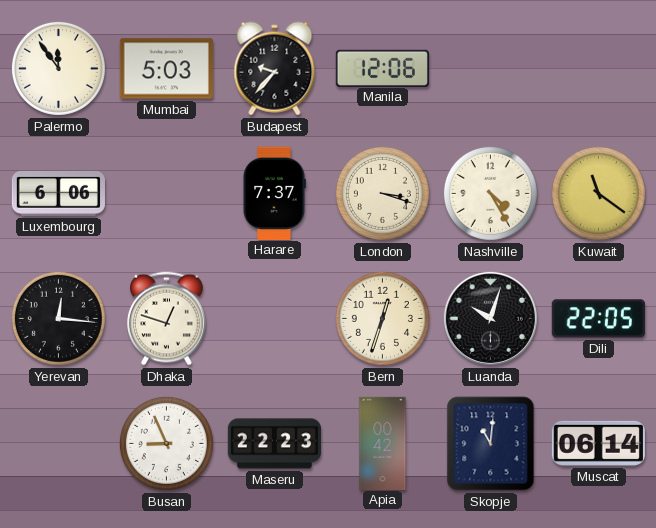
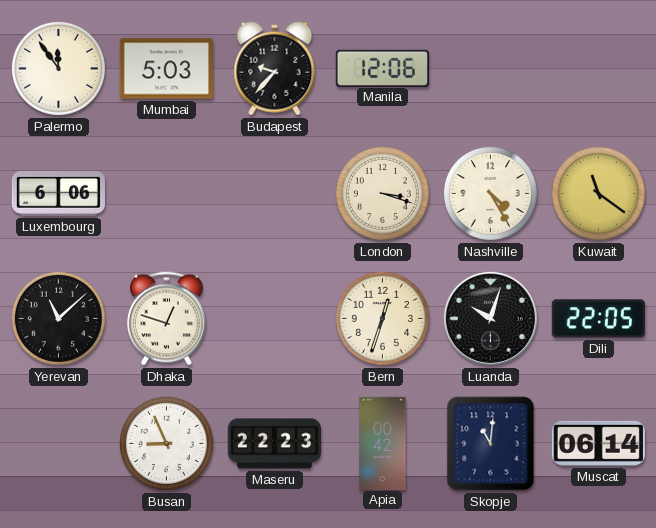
Harare: 7:37 -> none
Yerevan: 12:16 -> 11:08
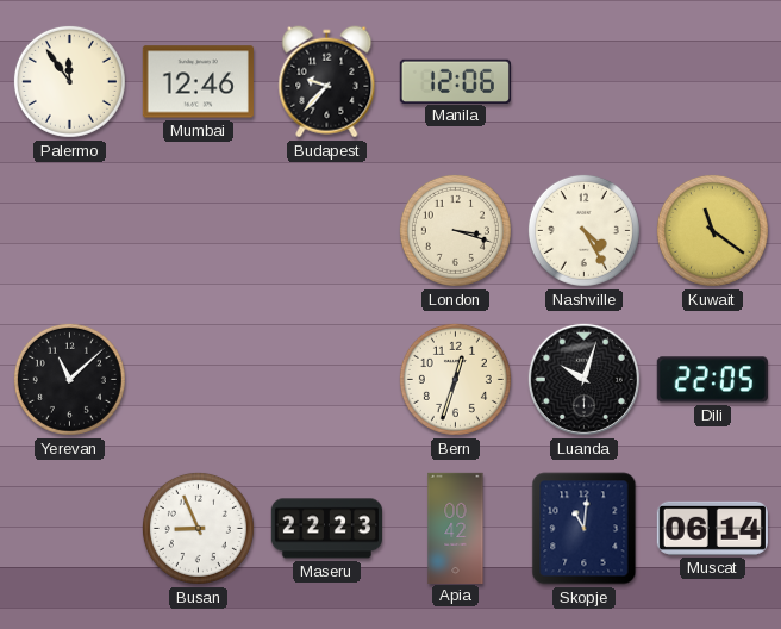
Mumbai: 5:03 -> 12:46
Luxembourg: 6:06 -> none
Dhaka: 12:48 -> none
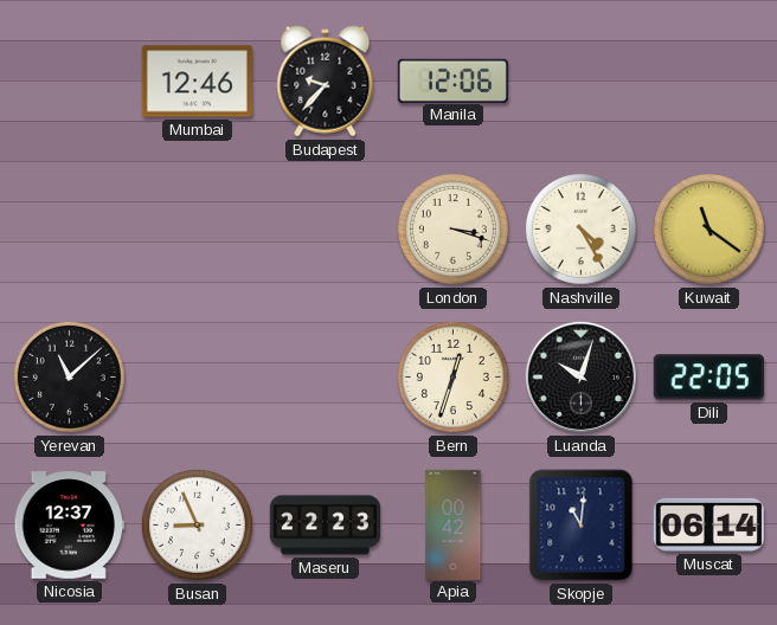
Palermo: 11:54 -> none
Nicosia: none -> 12:37
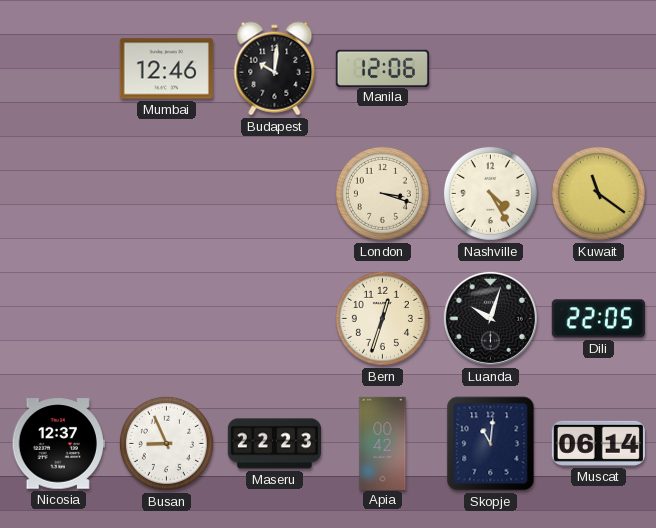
Budapest: 9:37 -> 10:01
Yerevan: 11:08 -> none
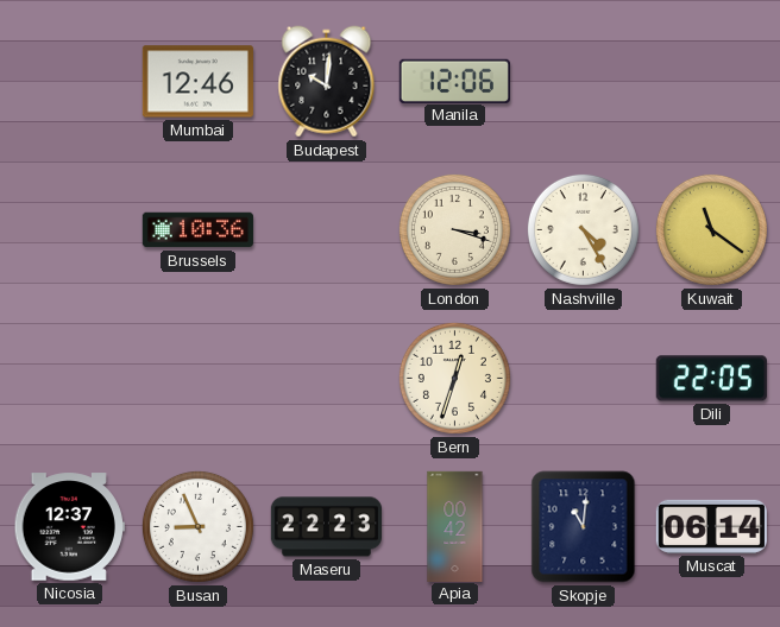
Brussels: none -> 10:36
Luanda: 10:03 -> none
